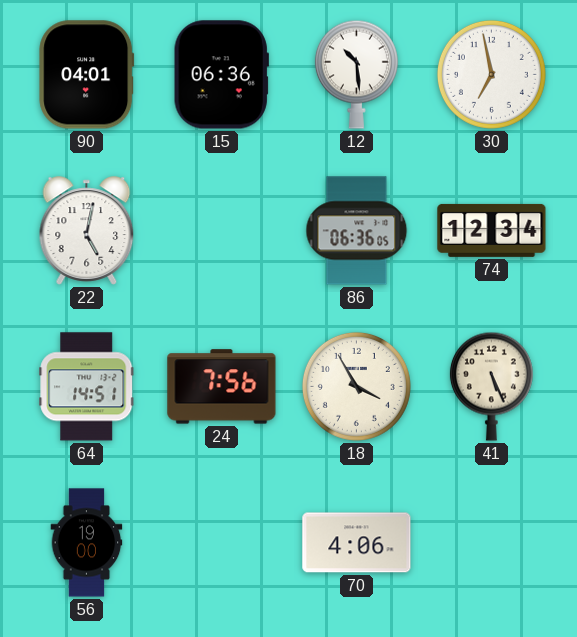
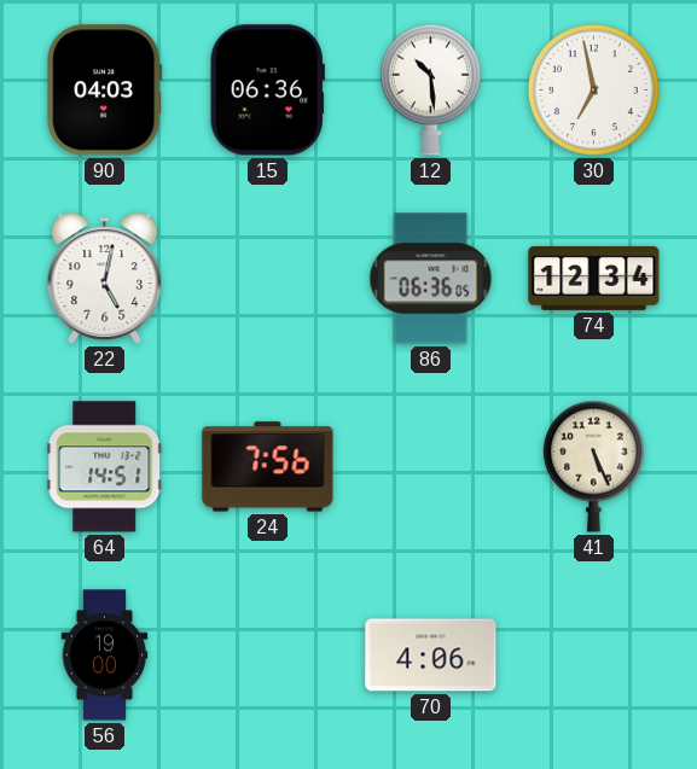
90: 04:01 -> 04:03
18: 3:55 -> none
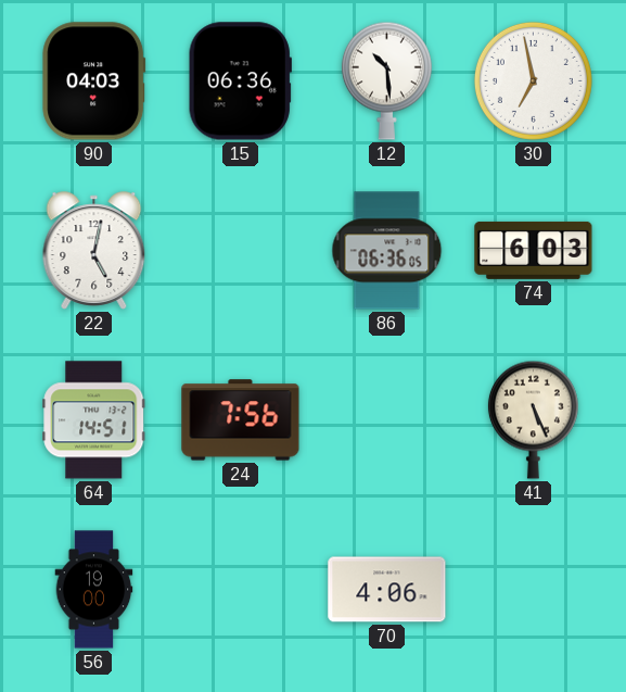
74: 12:34 -> 6:03
